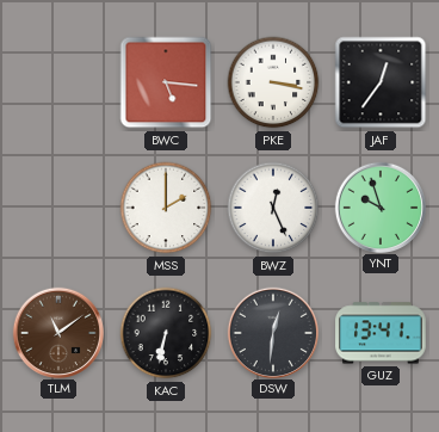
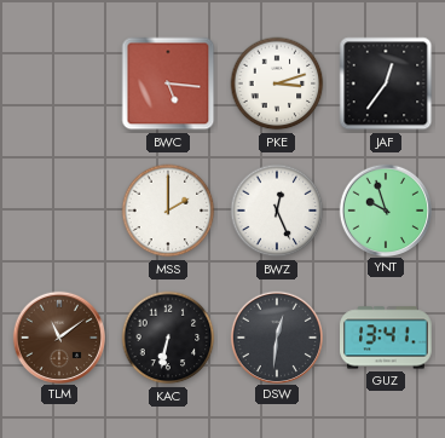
PKE: 3:17 -> 3:12
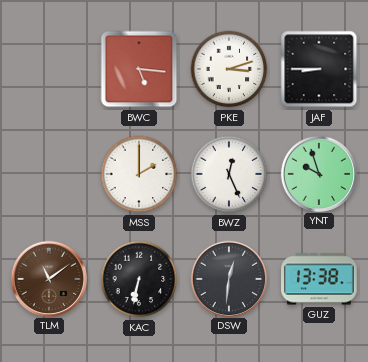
JAF: 12:36 -> 8:45
GUZ: 13:41 -> 13:38
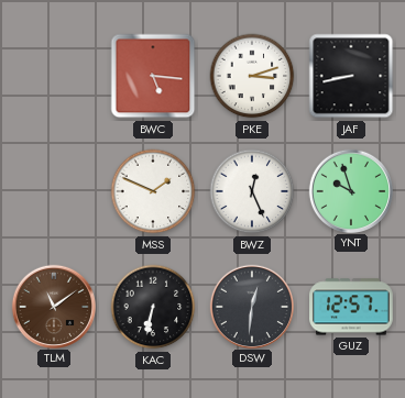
JAF: 8:45 -> 8:43
MSS: 2:00 -> 1:49
GUZ: 13:38 -> 12:57
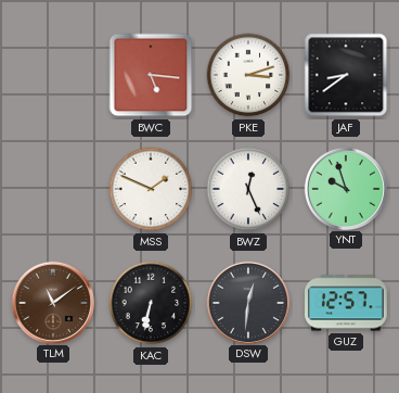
JAF: 8:43 -> 8:39
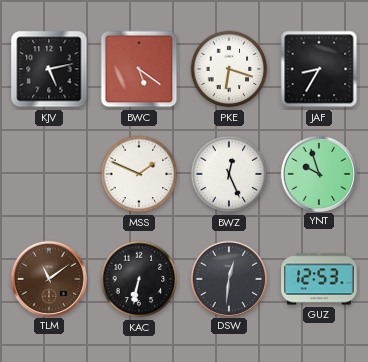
KJV: none -> 5:13
BWC: 5:16 -> 5:21
PKE: 3:12 -> 6:18
JAF: 8:39 -> 8:35
GUZ: 12:57 -> 12:53
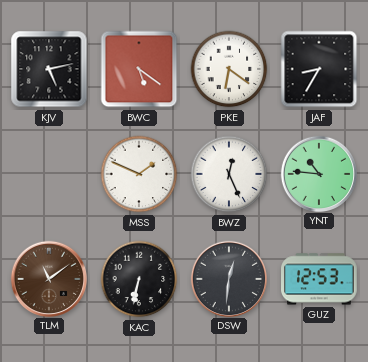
PKE: 6:18 -> 6:21
YNT: 9:57 -> 10:46
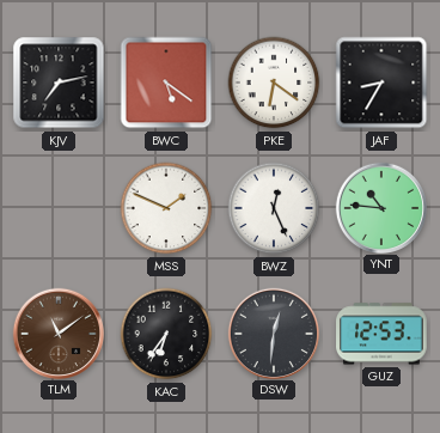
KJV: 5:13 -> 7:13
KAC: 6:32 -> 6:36
